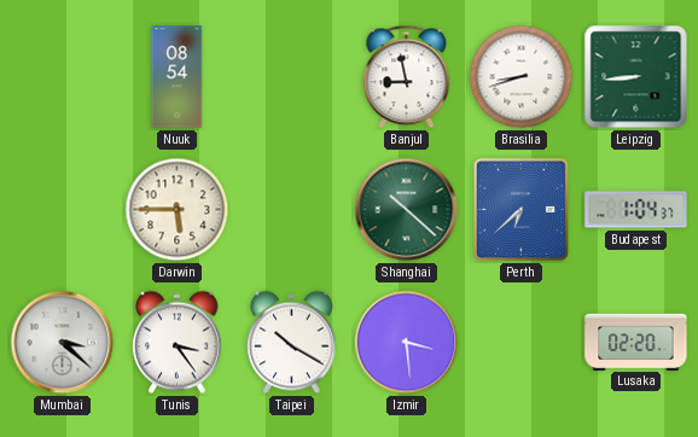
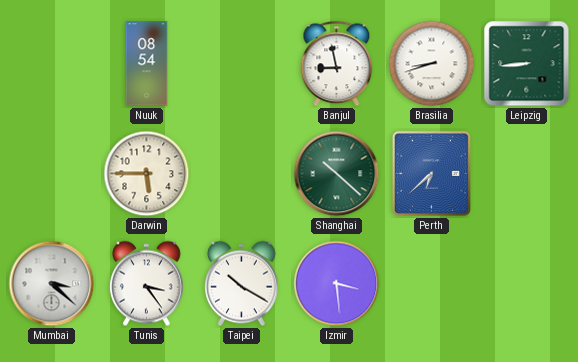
Budapest: 1:04 -> none
Lusaka: 02:20 -> none
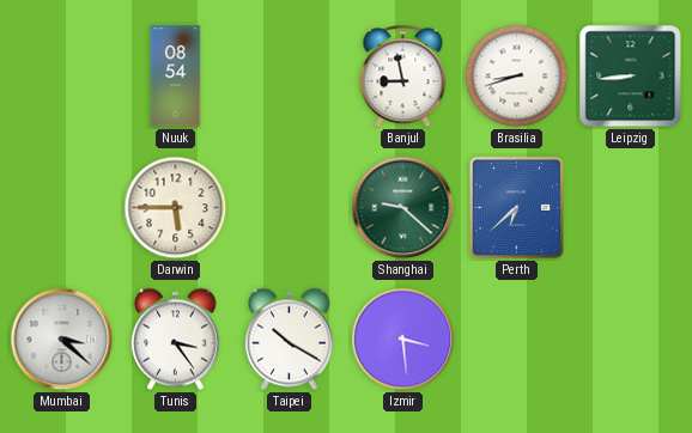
Shanghai: 10:22 -> 9:22
